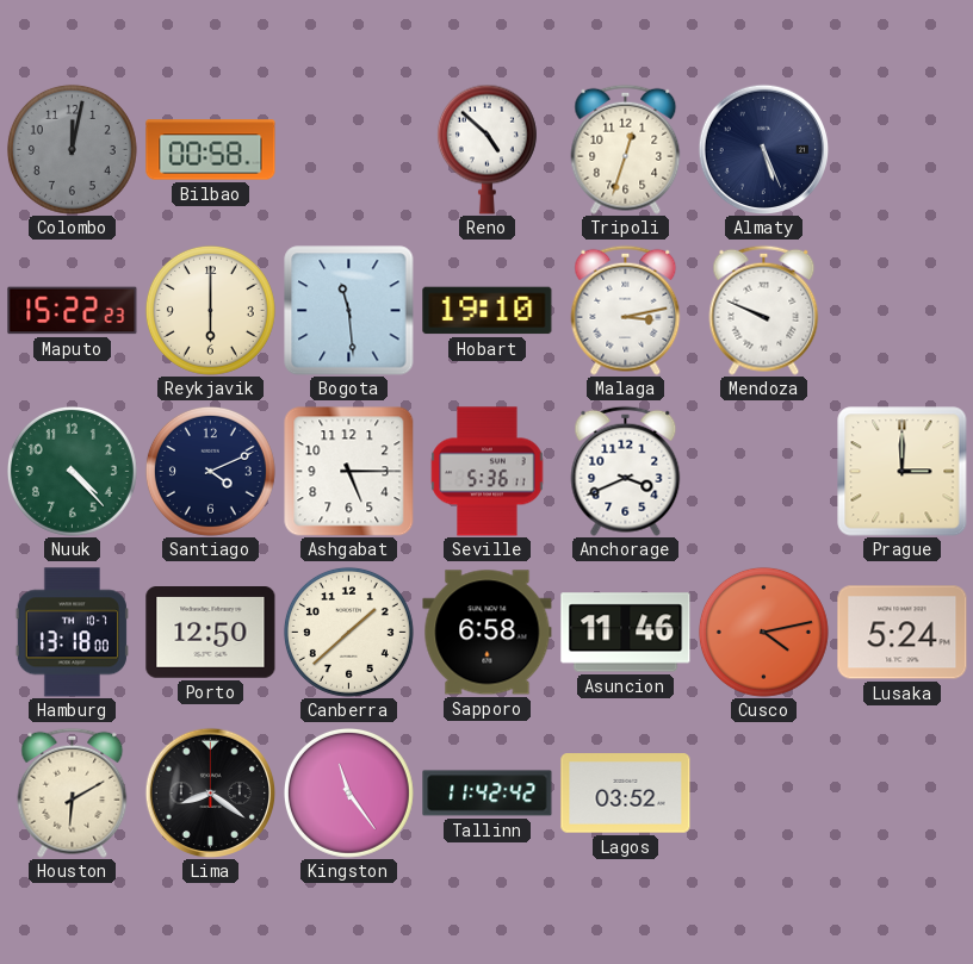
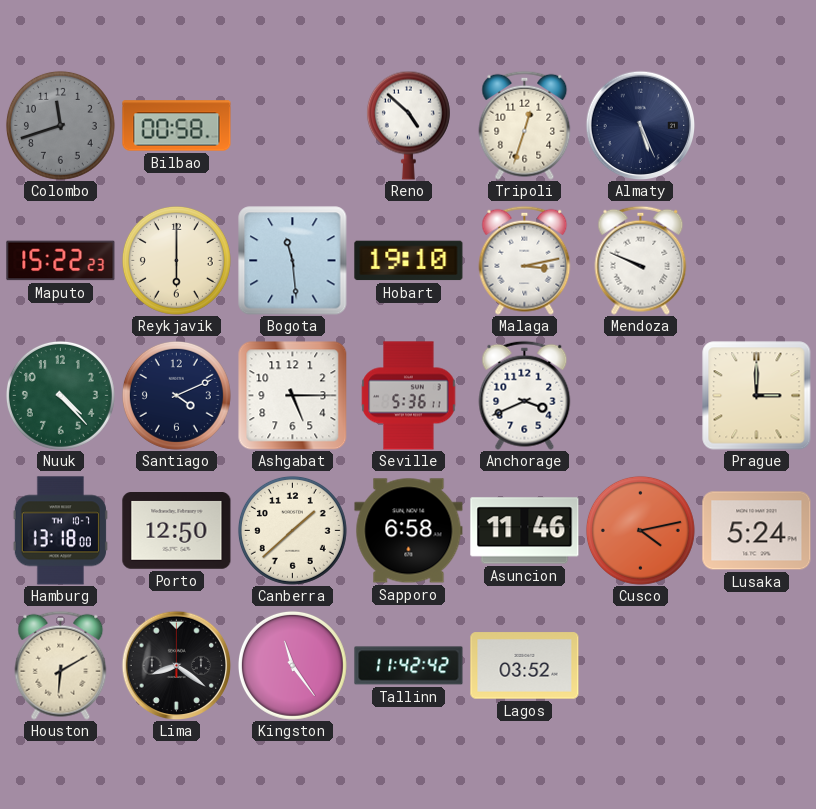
Colombo: 12:02 -> 11:42
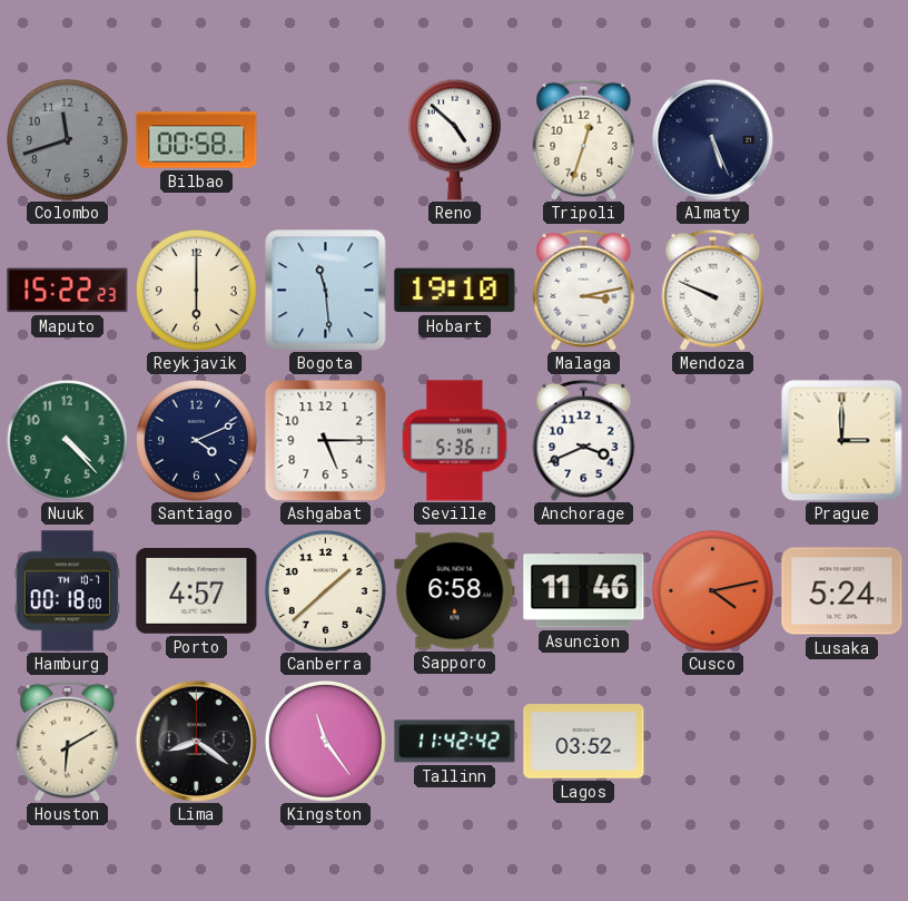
Hamburg: 13:18 -> 00:18
Porto: 12:50 -> 4:57
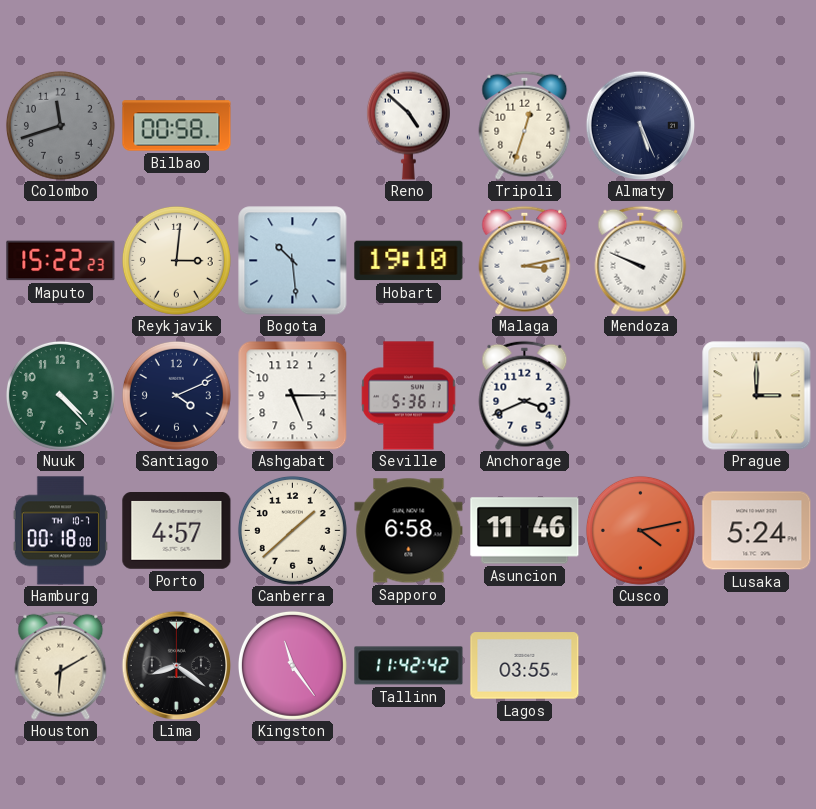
Reykjavik: 6:00 -> 3:01
Bogota: 11:29 -> 10:29
Lagos: 03:52 -> 03:55
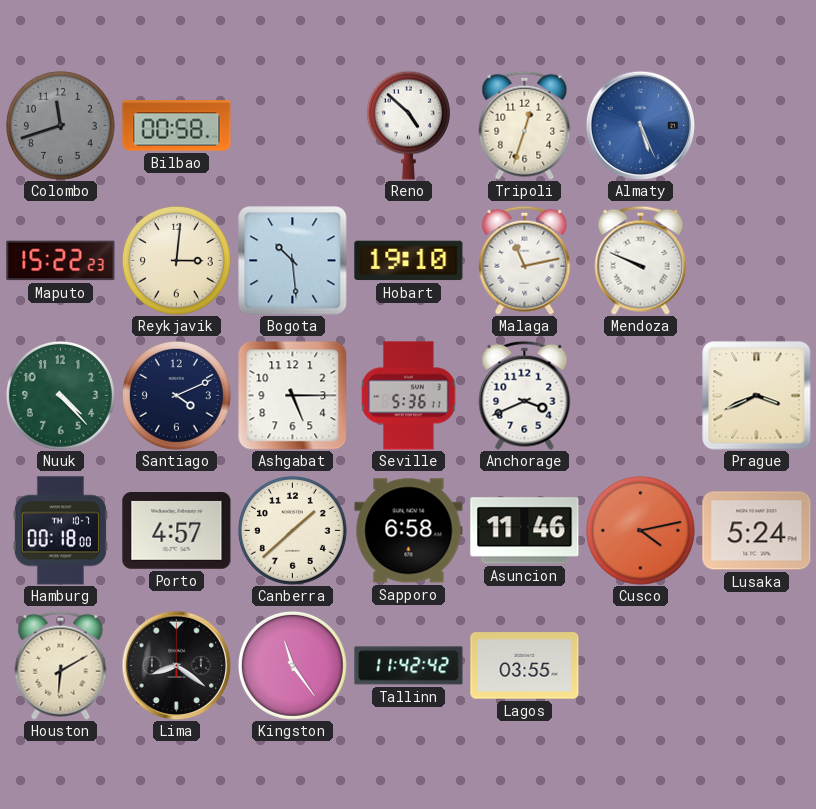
Almaty dial: navy -> blue
Malaga: 3:13 -> 11:13
Prague: 3:00 -> 3:41
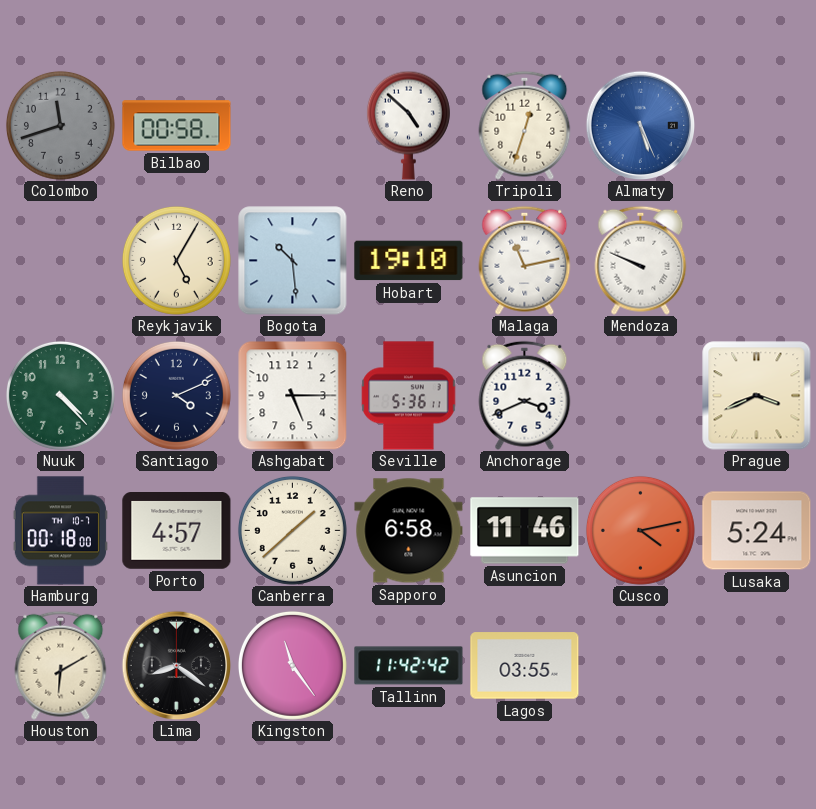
Maputo: 15:22 -> none
Reykjavik: 3:01 -> 5:05
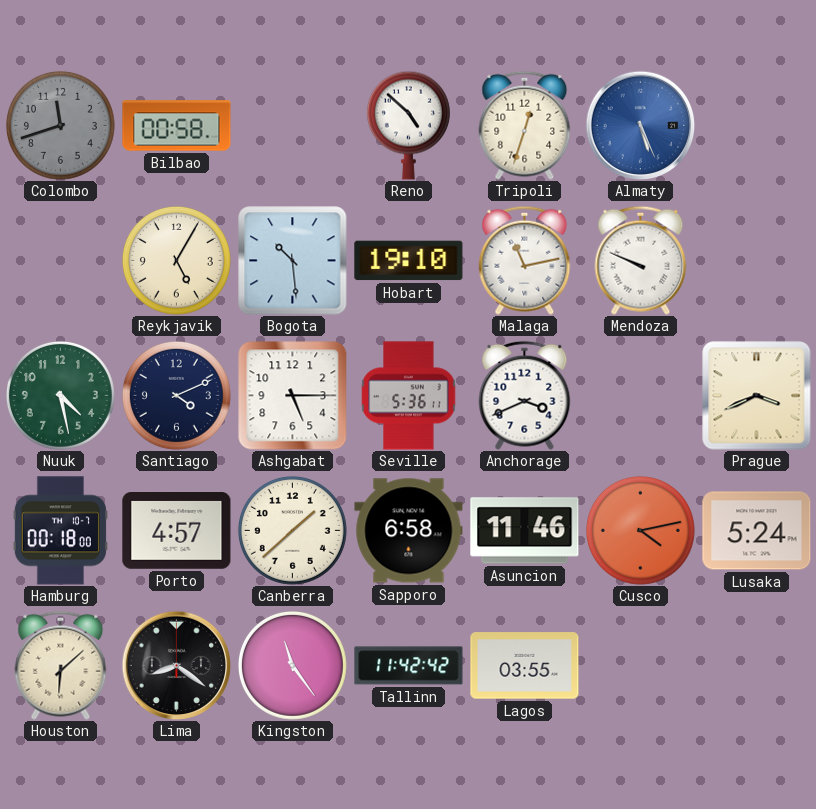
Nuuk: 4:23 -> 4:28
Houston: 6:10 -> 6:08
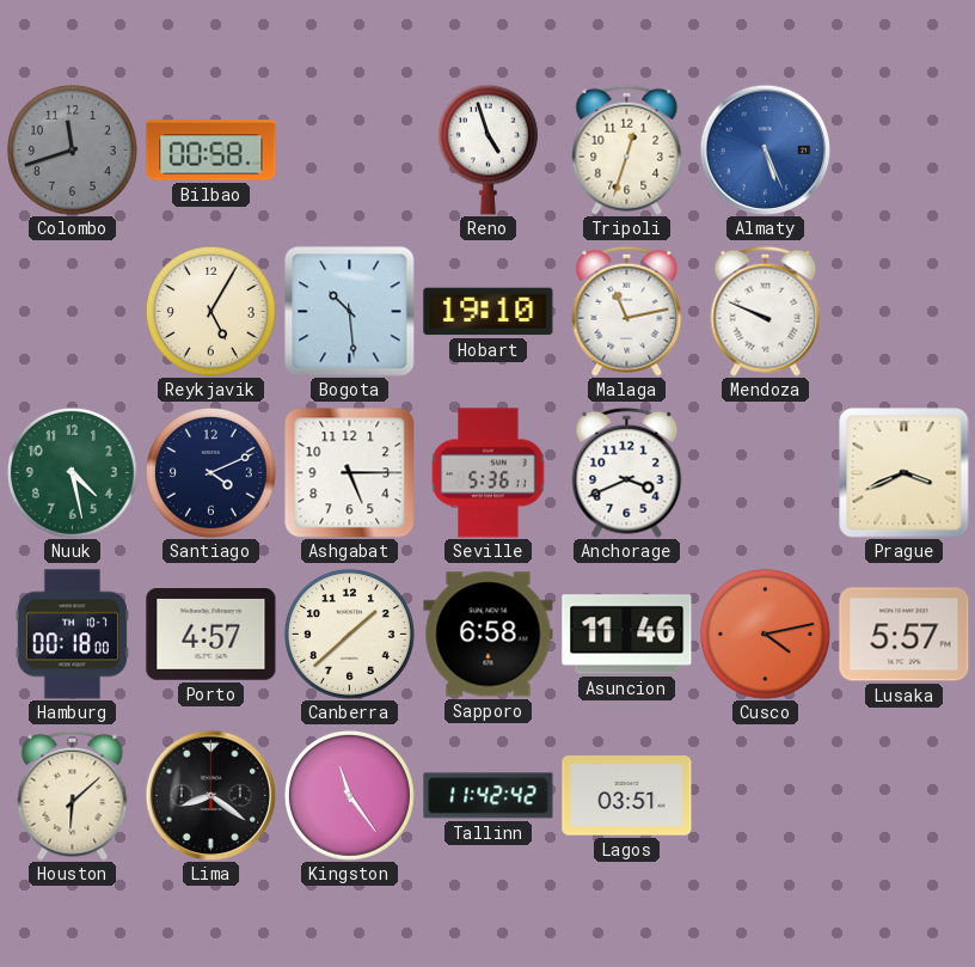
Reno: 4:52 -> 4:57
Lusaka: 5:24 -> 5:57
Lagos: 03:55 -> 03:51
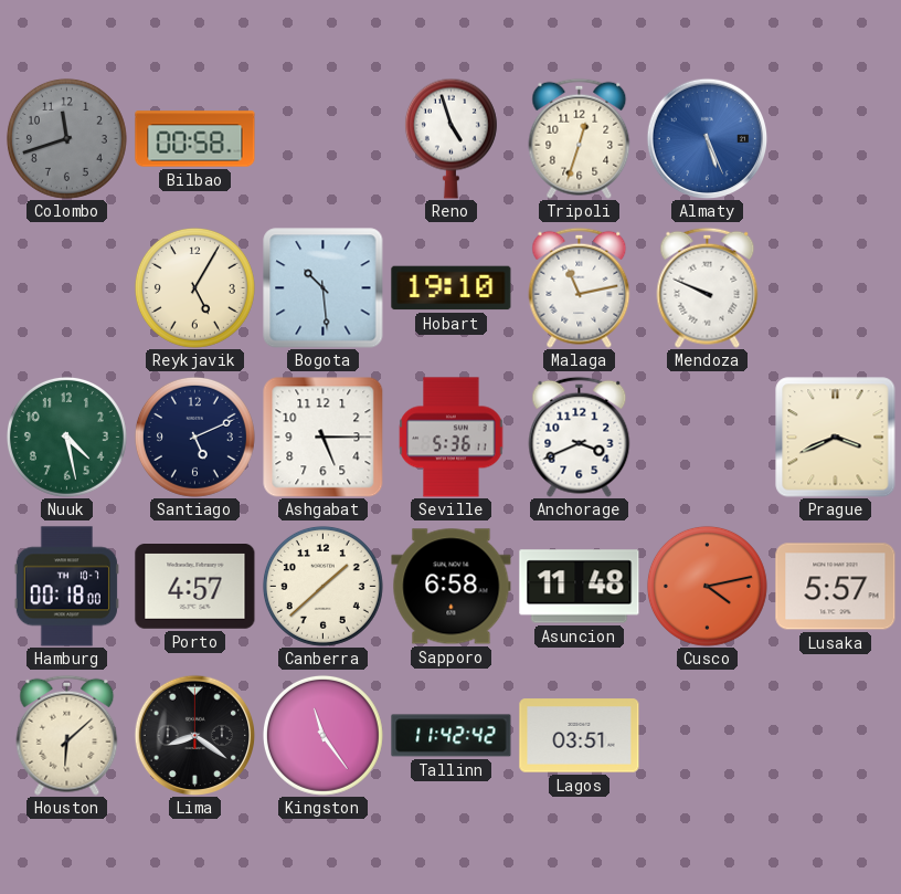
Santiago: 4:11 -> 5:11
Asuncion: 11:46 -> 11:48
